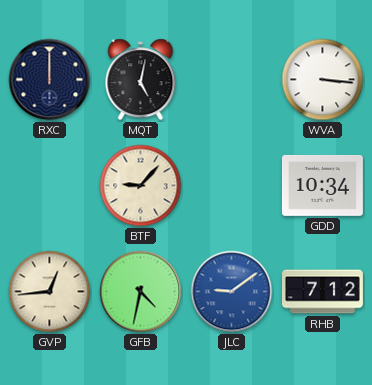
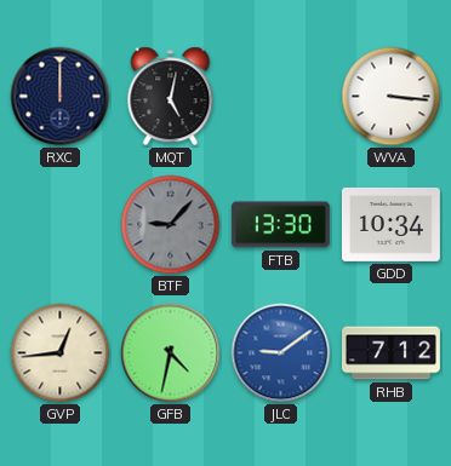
BTF dial: cream -> grey
FTB: none -> 13:30
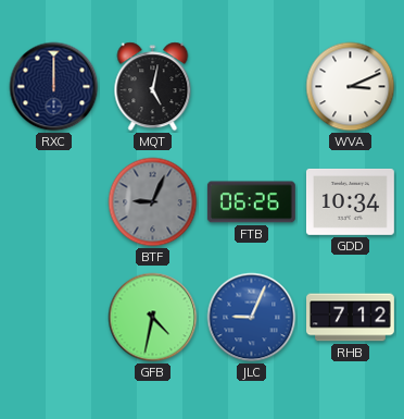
WVA: 3:16 -> 3:11
BTF: 9:07 -> 9:04
FTB: 13:30 -> 06:26
GVP: 12:44 -> none
JLC: 9:09 -> 9:04
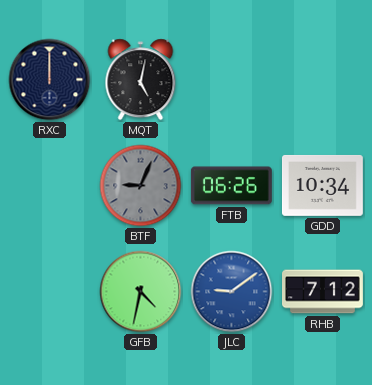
WVA: 3:11 -> none
JLC: 9:04 -> 9:09
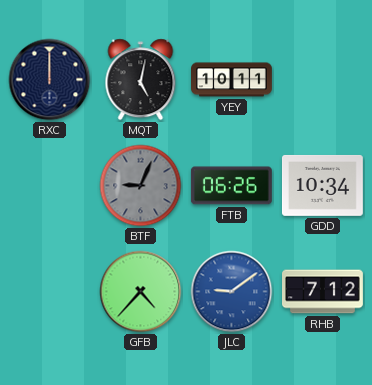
YEY: none -> 10:11
GFB: 4:32 -> 4:37
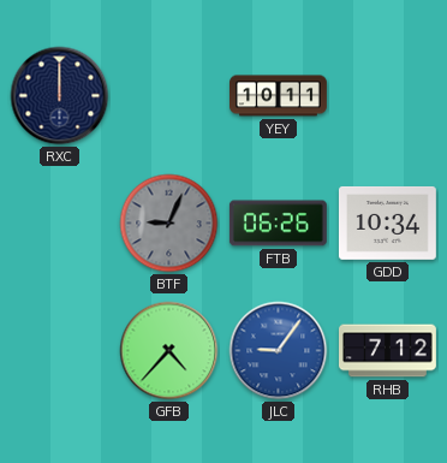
MQT: 5:02 -> none
JLC: 9:09 -> 9:06
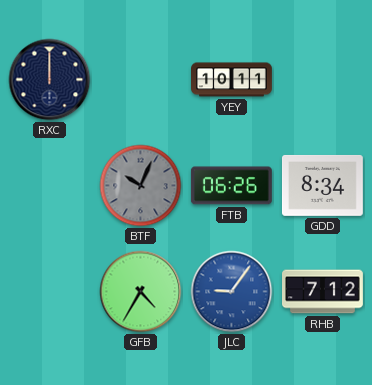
BTF: 9:04 -> 10:04
GDD: 10:34 -> 8:34
GFB: 4:37 -> 4:35
